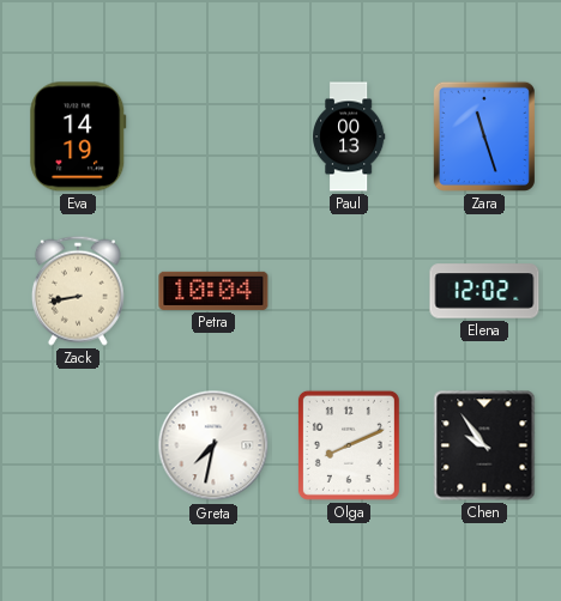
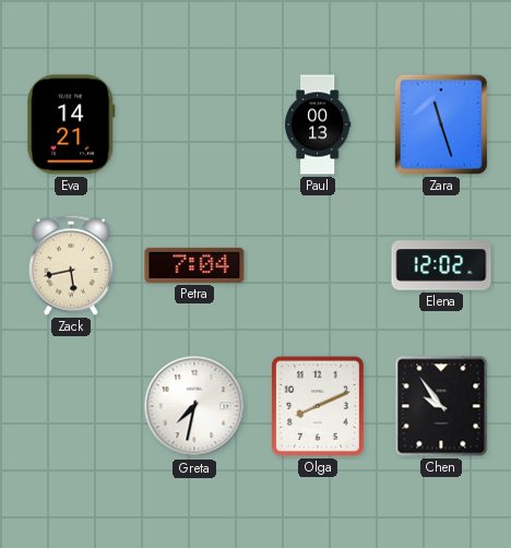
Eva: 14:19 -> 14:21
Zack: 8:43 -> 5:43
Petra: 10:04 -> 7:04
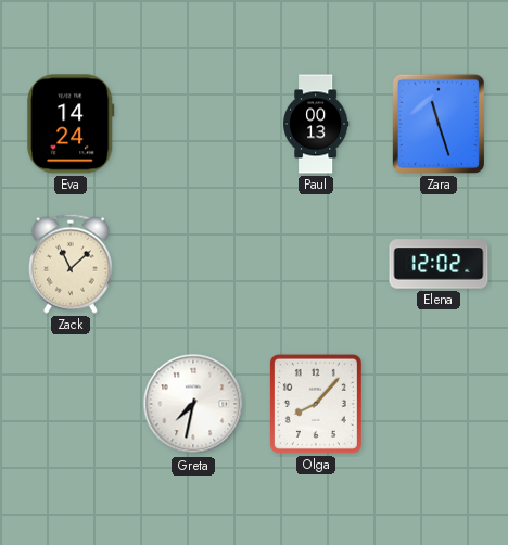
Eva: 14:21 -> 14:24
Zack: 5:43 -> 11:08
Petra: 7:04 -> none
Olga: 8:11 -> 8:07
Chen: 9:54 -> none
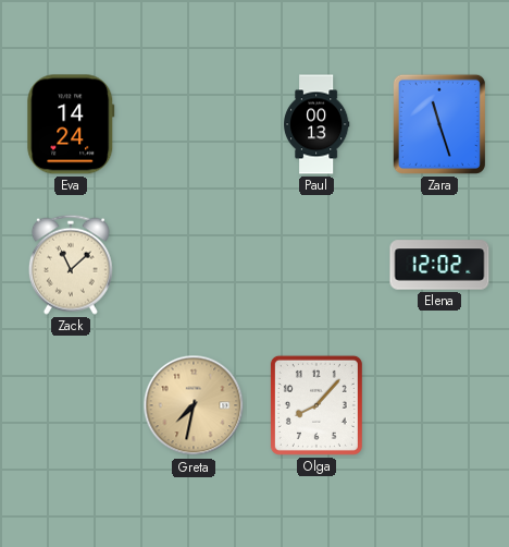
Greta dial: white -> champagne
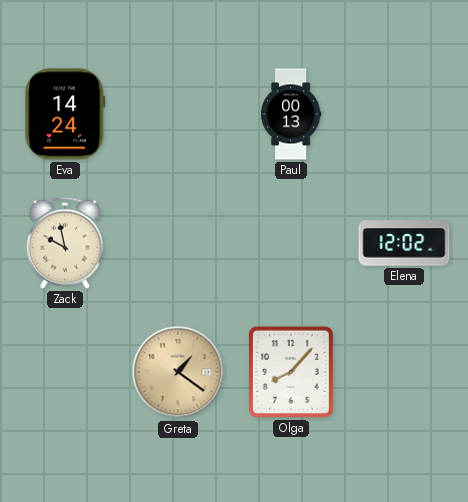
Zara: 11:27 -> none
Zack: 11:08 -> 9:58
Greta: 7:32 -> 1:21
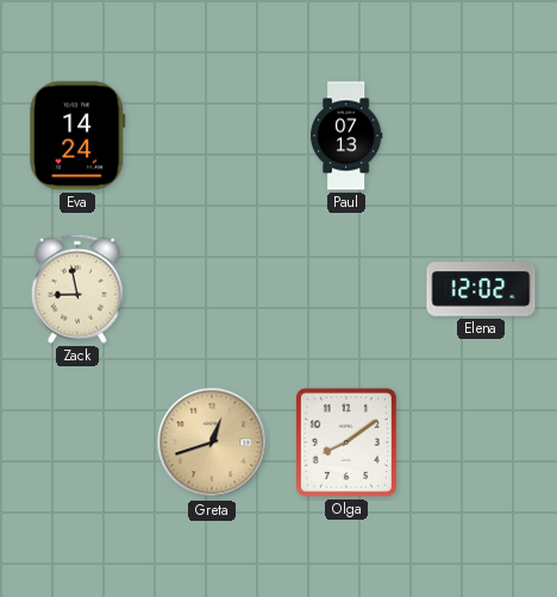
Paul: 00:13 -> 07:13
Zack: 9:58 -> 8:58
Greta: 1:21 -> 12:42
Olga: 8:07 -> 8:09
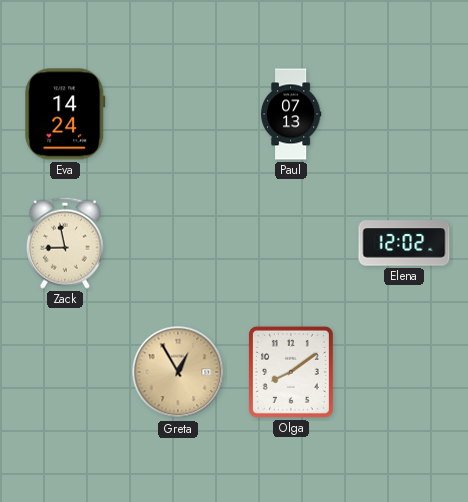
Greta: 12:42 -> 12:55
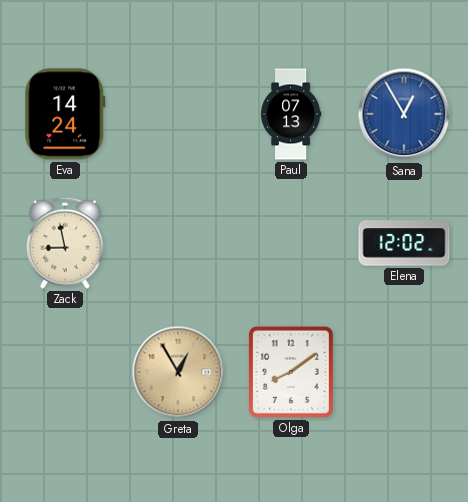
Sana: none -> 12:55
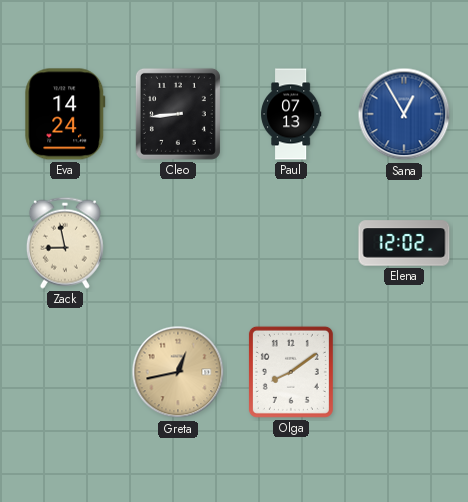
Cleo: none -> 8:44
Greta: 12:55 -> 12:43
